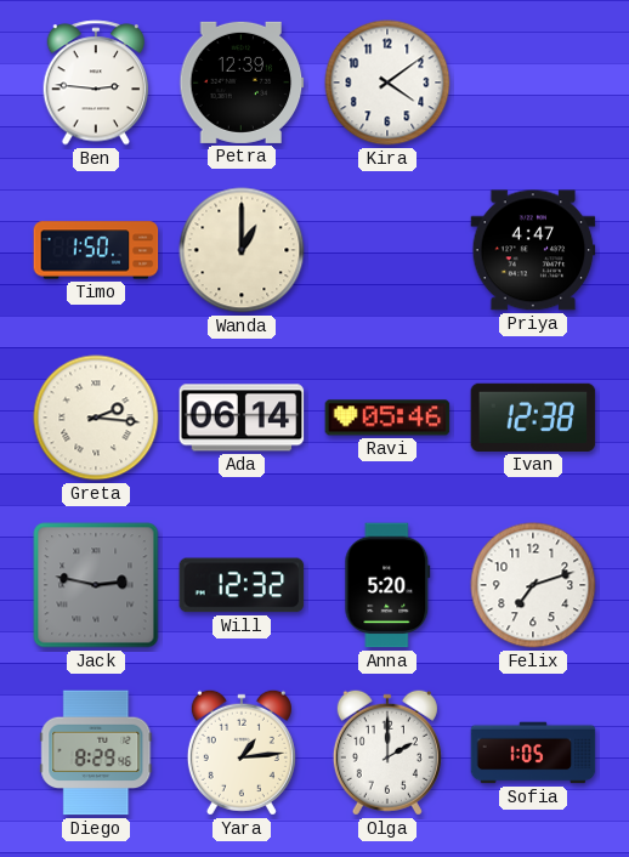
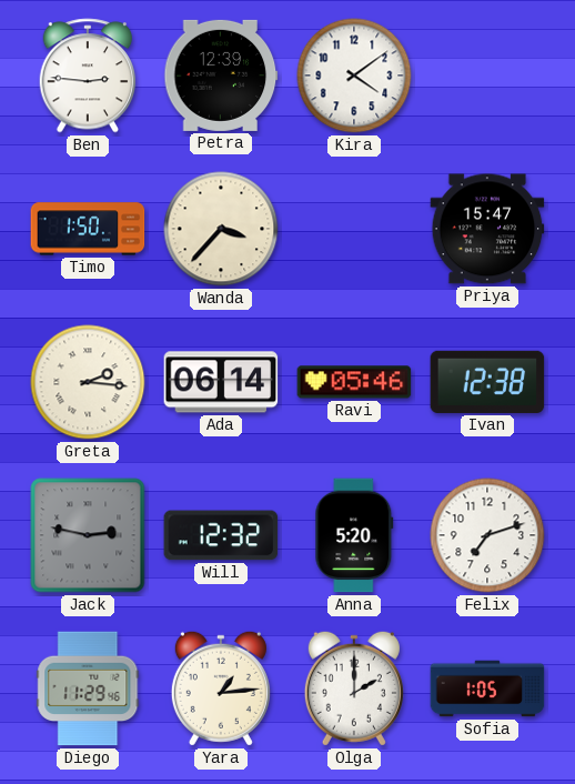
Wanda: 1:00 -> 3:37
Priya: 4:47 -> 15:47
Diego: 8:29 -> 11:29
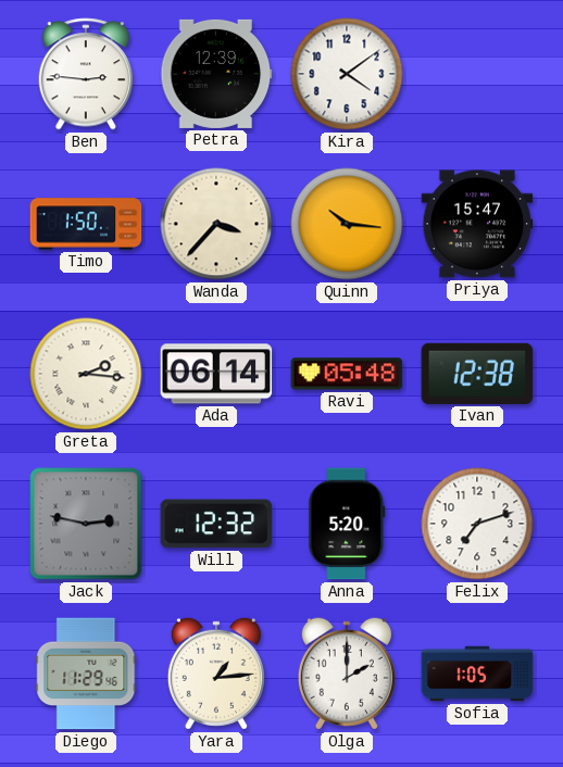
Quinn: none -> 10:16
Ravi: 05:46 -> 05:48
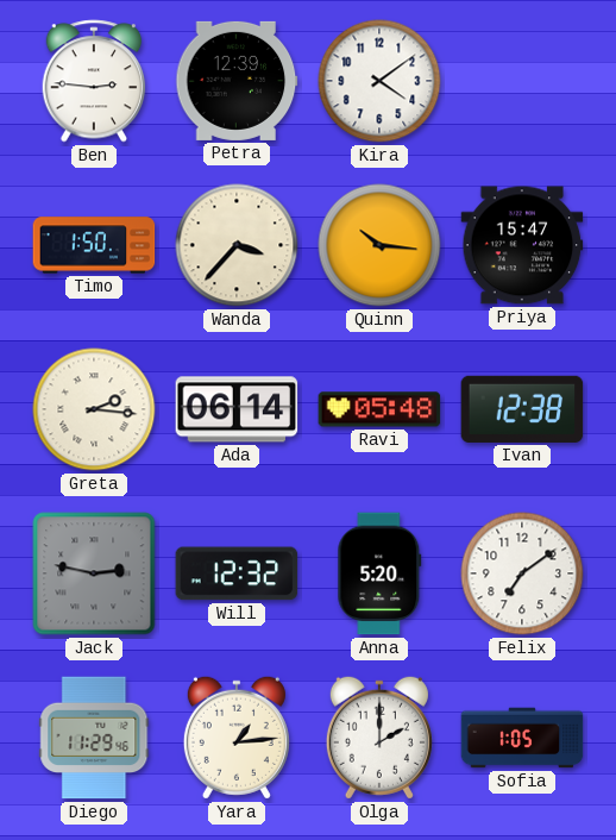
Felix: 7:12 -> 7:09
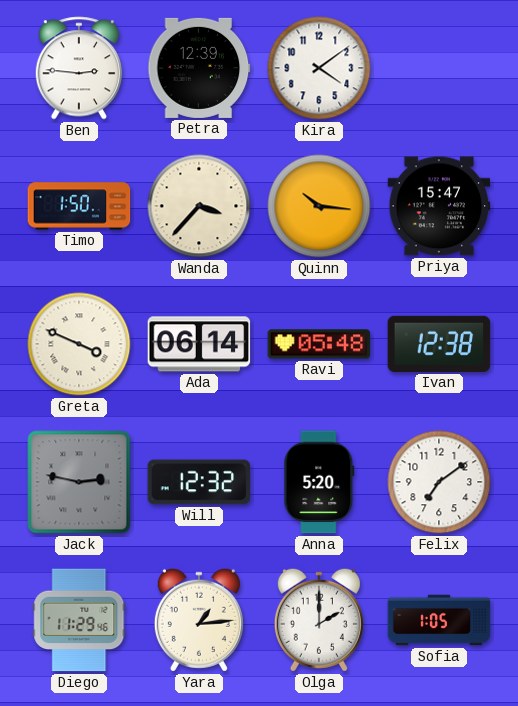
Greta: 2:16 -> 3:49
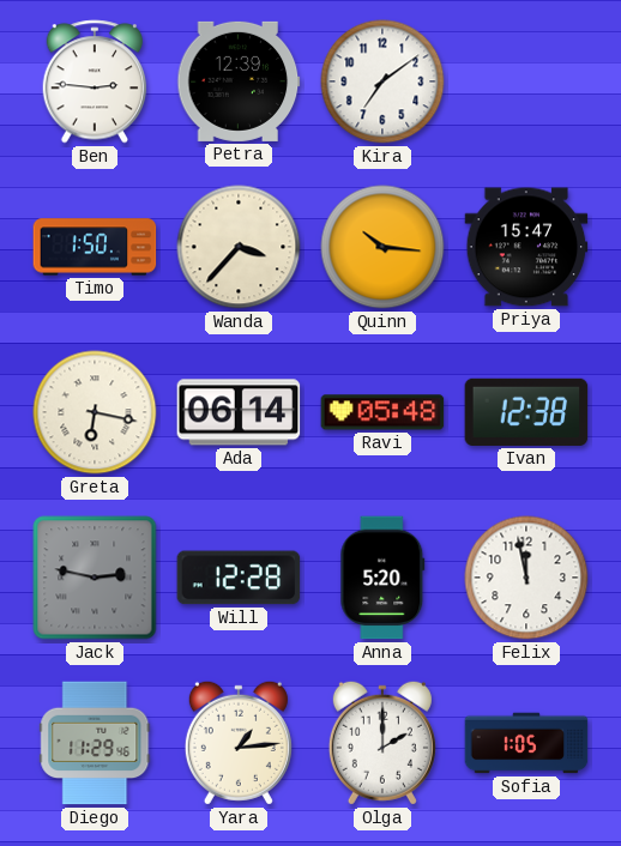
Kira: 4:09 -> 7:09
Greta: 3:49 -> 6:17
Will: 12:32 -> 12:28
Felix: 7:09 -> 11:58
